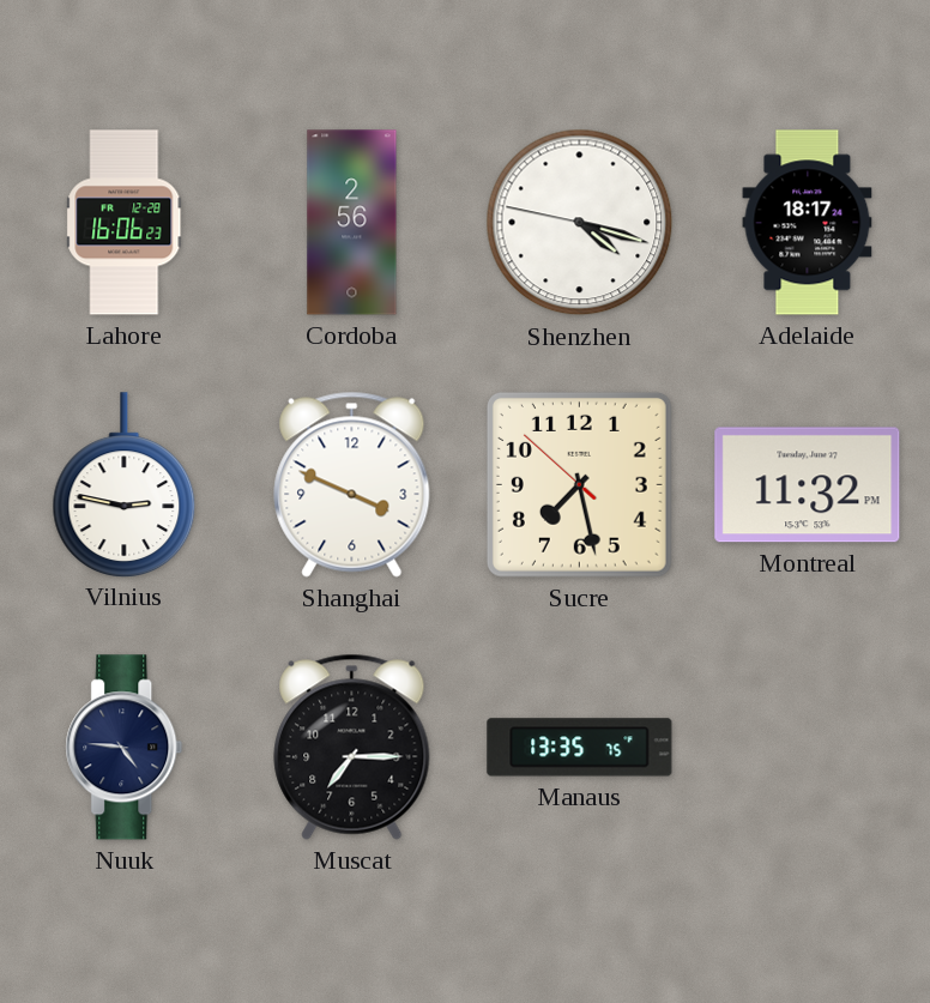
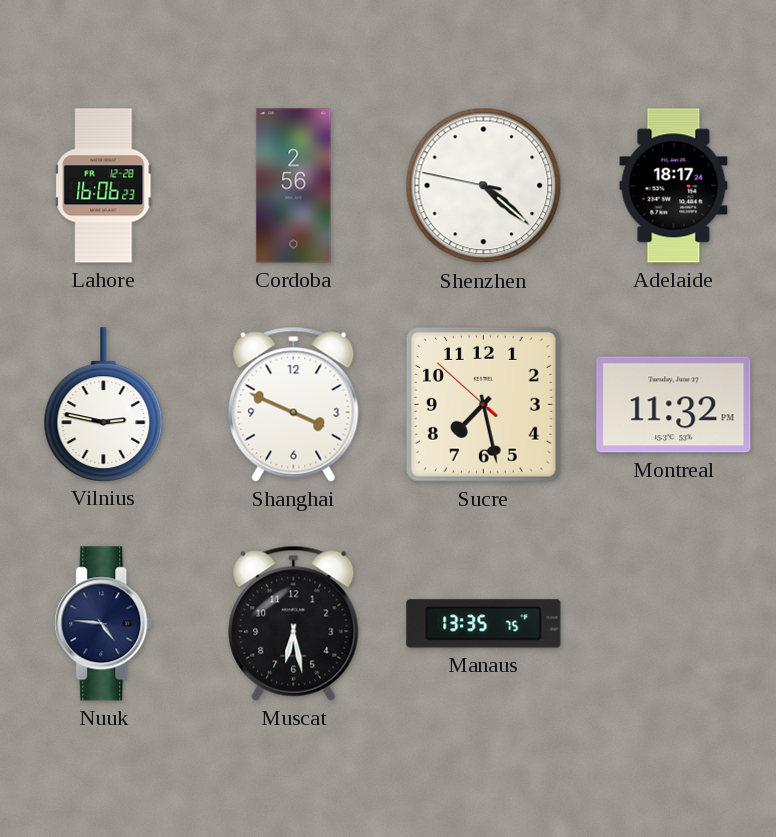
Shenzhen: 4:17 -> 4:21
Muscat: 7:15 -> 6:28
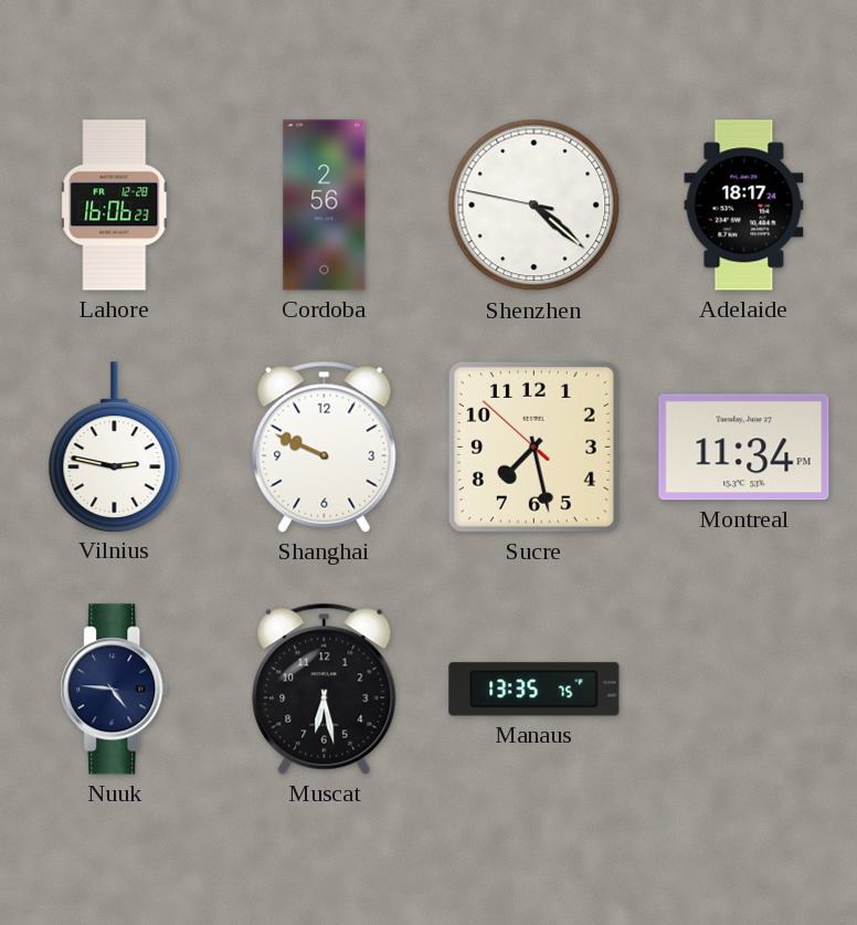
Shanghai: 3:49 -> 9:49
Montreal: 11:32 -> 11:34
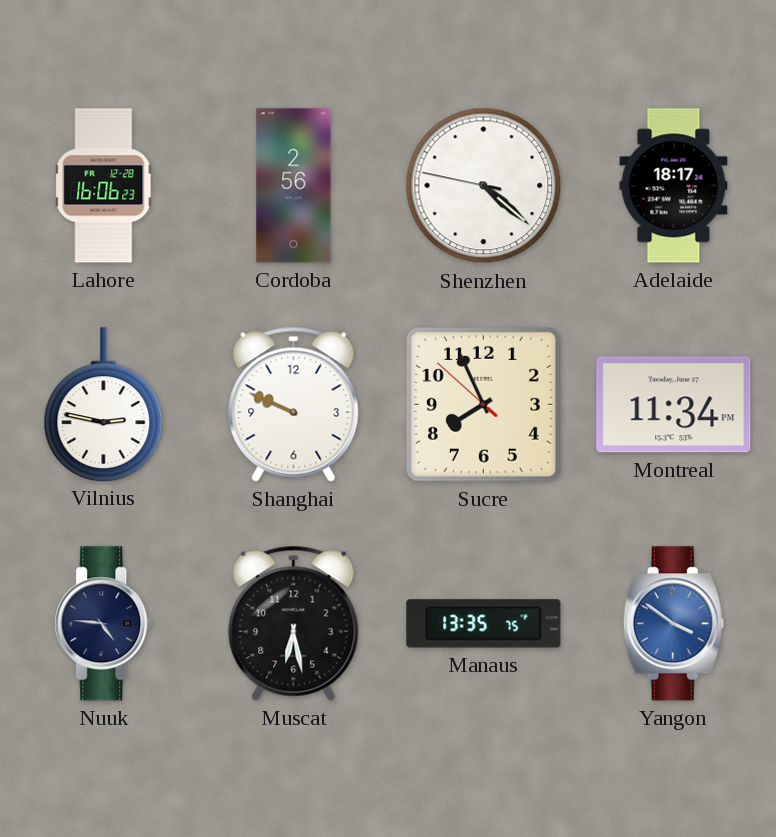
Sucre: 7:27 -> 7:55
Yangon: none -> 3:51
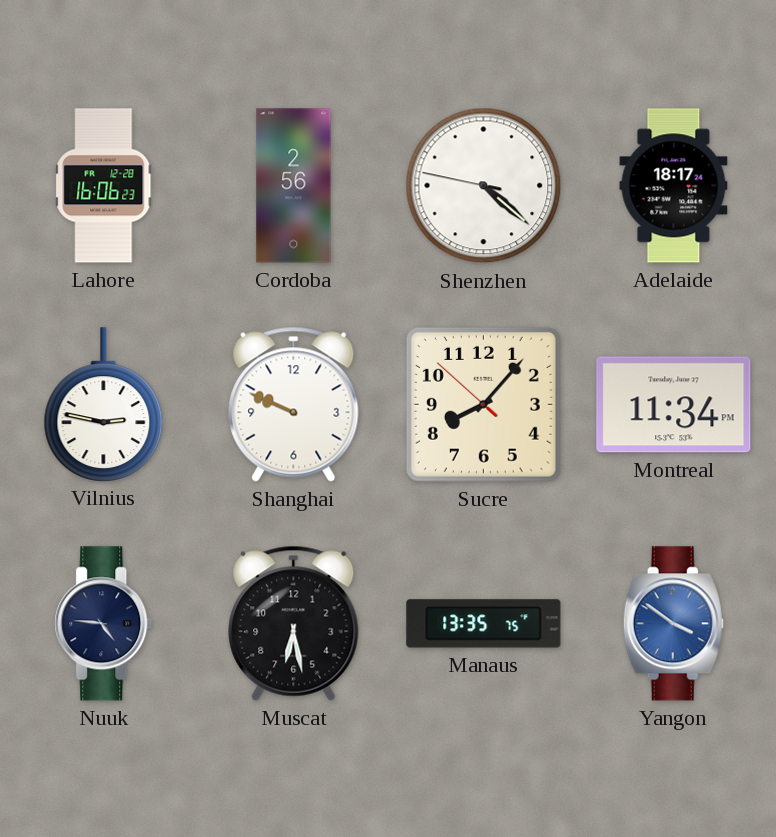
Sucre: 7:55 -> 8:06
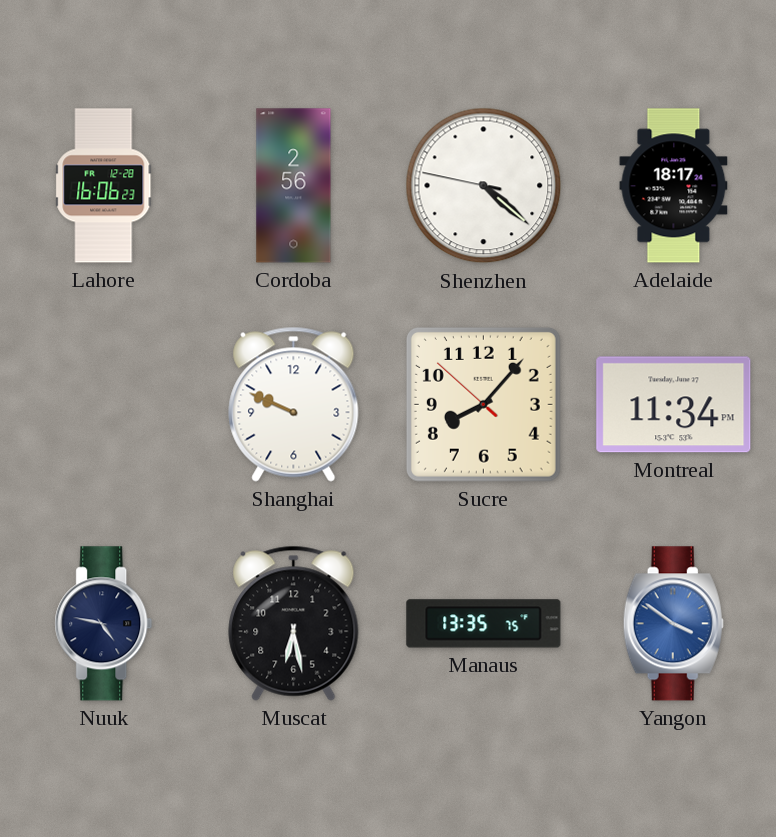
Vilnius: 2:47 -> none
Nuuk: 4:46 -> 4:47
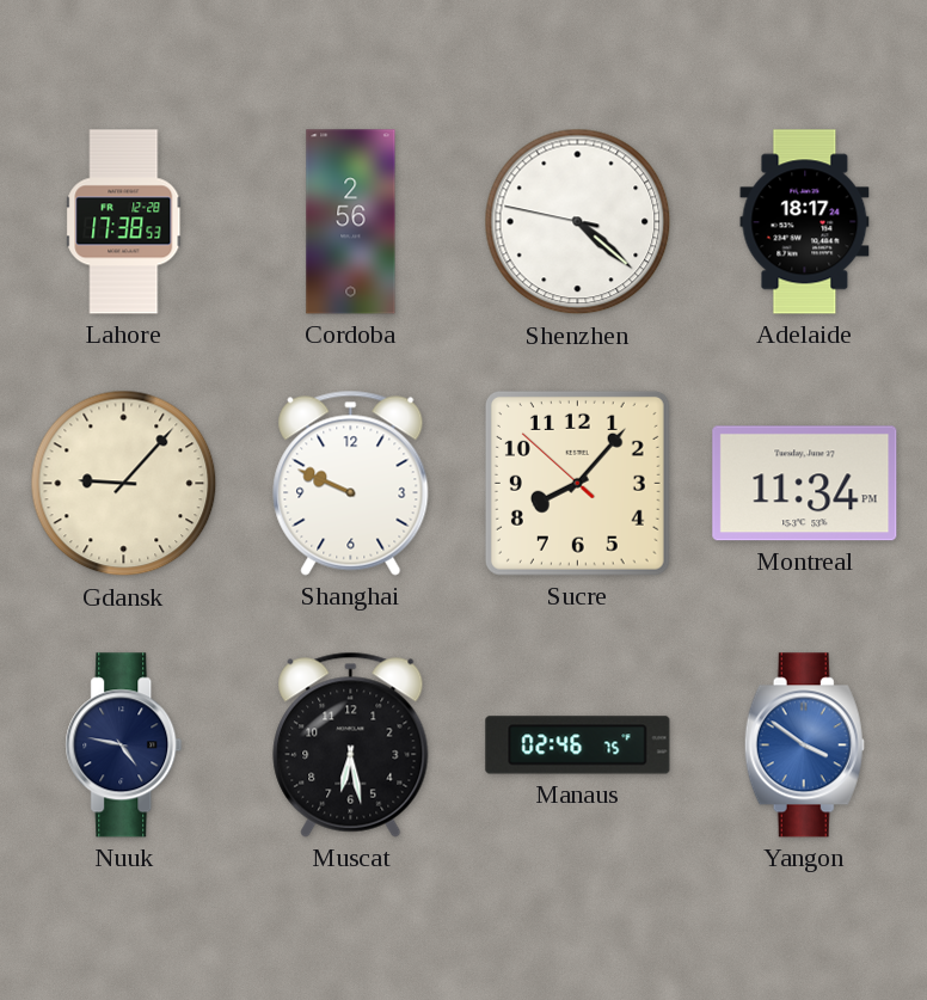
Lahore: 16:06 -> 17:38
Gdansk: none -> 9:07
Manaus: 13:35 -> 02:46
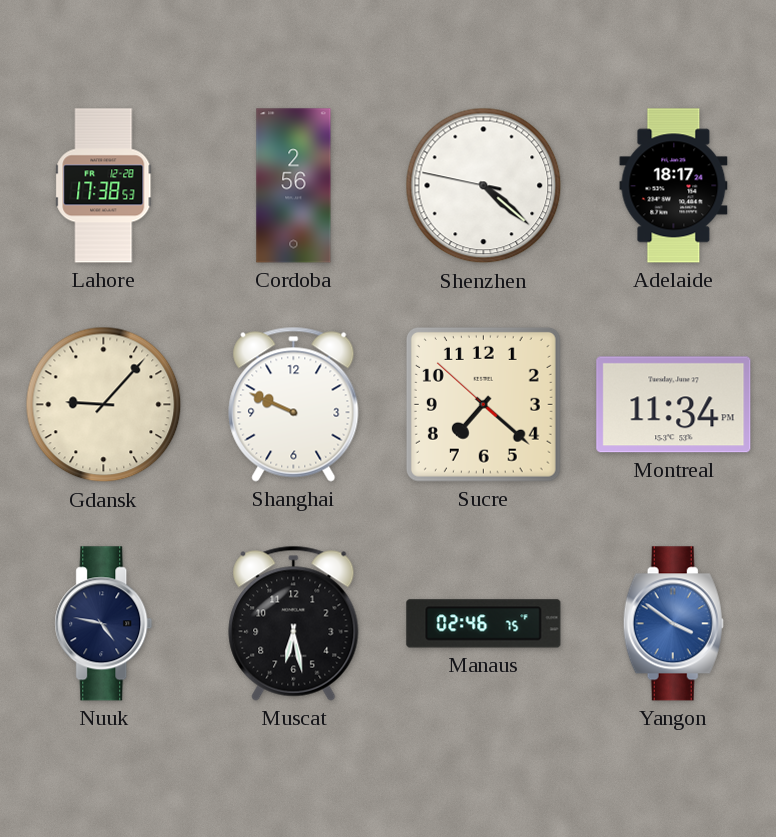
Sucre: 8:06 -> 7:21
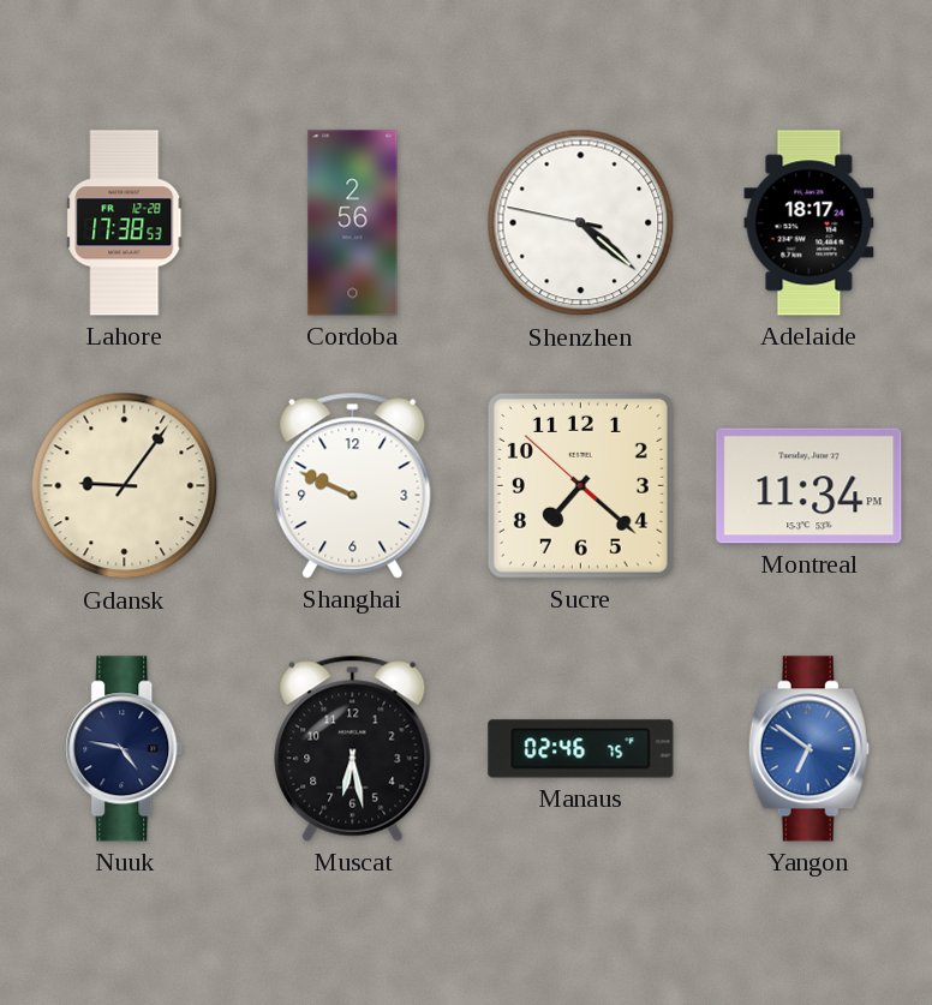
Gdansk: 9:07 -> 9:06
Yangon: 3:51 -> 6:51
